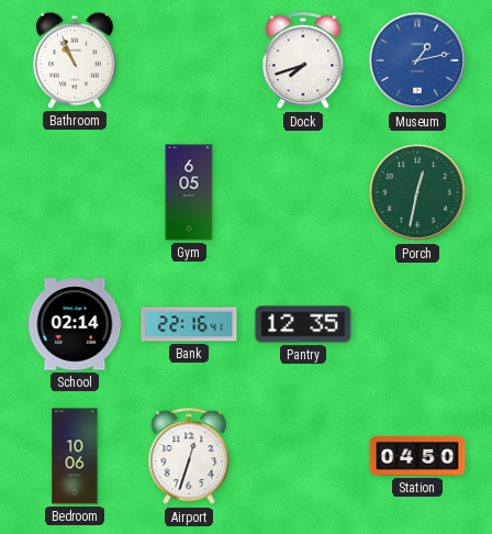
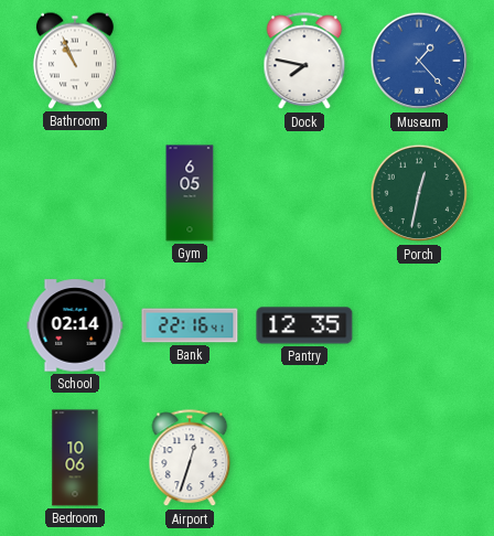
Dock: 7:42 -> 7:47
Museum: 1:13 -> 1:23
Station: 04:50 -> none
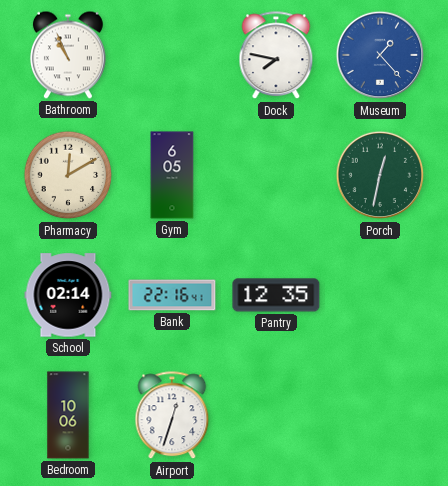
Pharmacy: none -> 12:10
